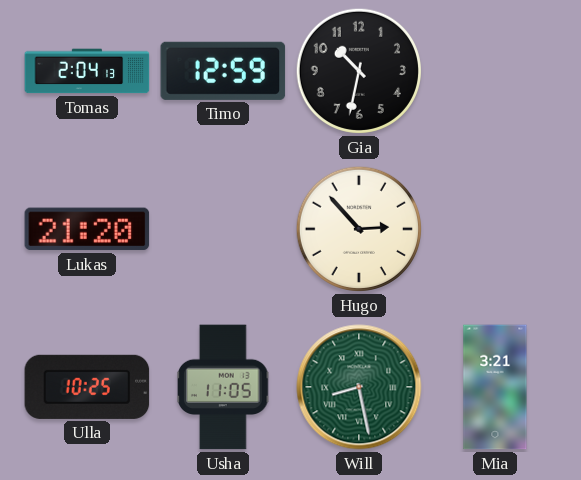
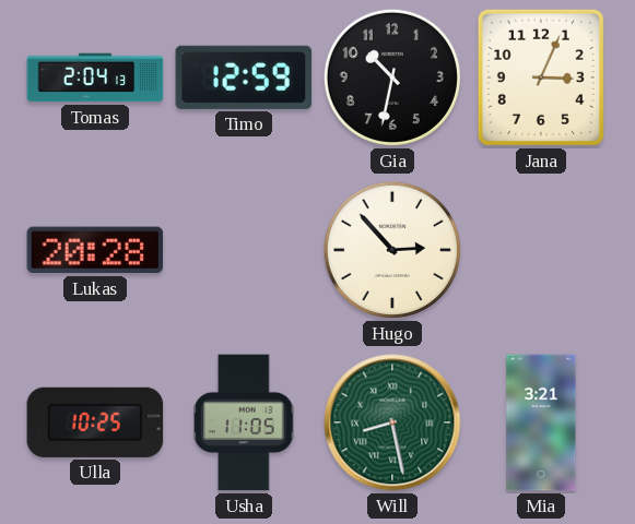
Jana: none -> 3:04
Lukas: 21:20 -> 20:28
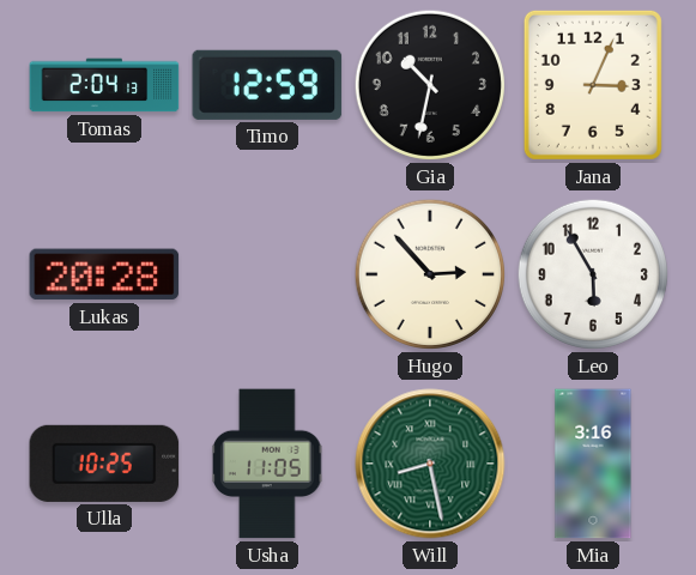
Leo: none -> 5:55
Mia: 3:21 -> 3:16
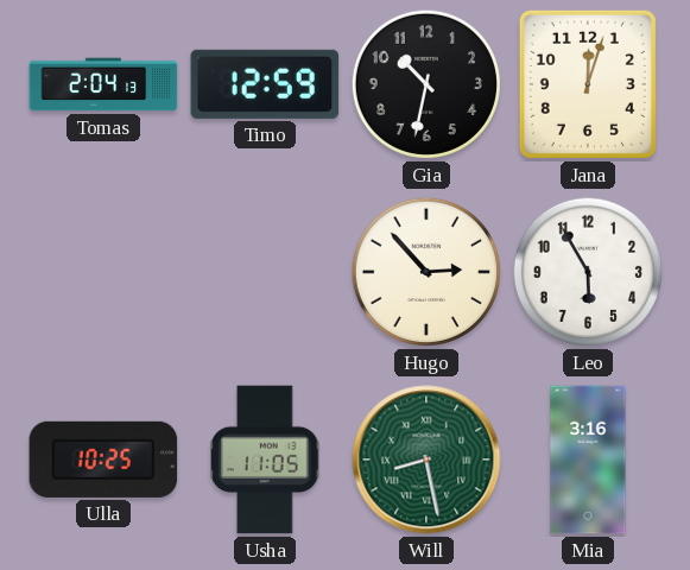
Jana: 3:04 -> 12:03
Lukas: 20:28 -> none
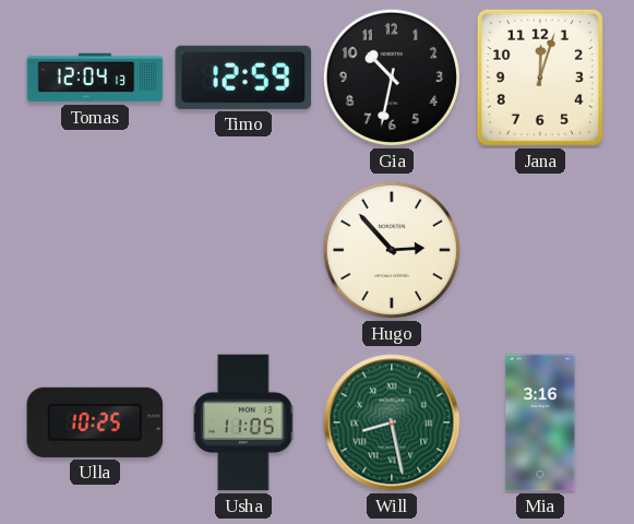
Tomas: 2:04 -> 12:04
Leo: 5:55 -> none
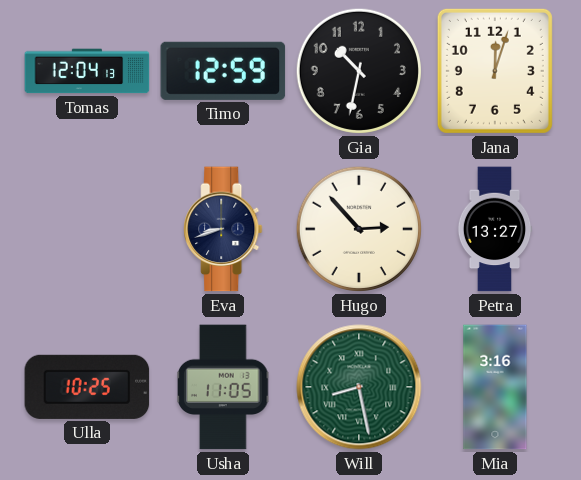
Eva: none -> 8:42
Petra: none -> 13:27
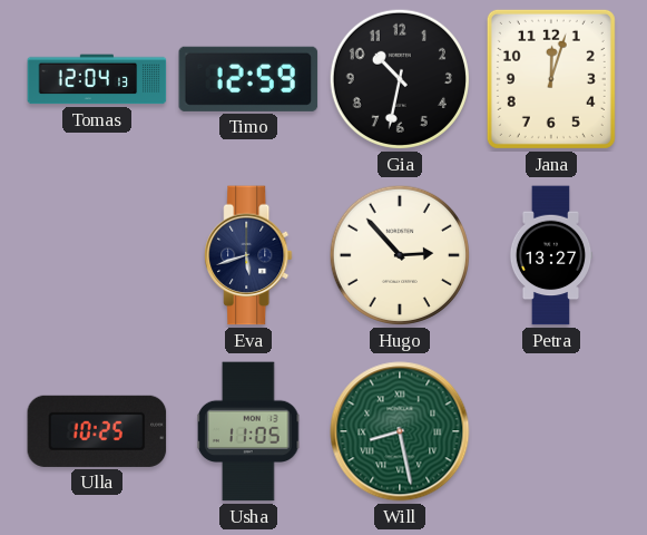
Eva: 8:42 -> 5:42
Mia: 3:16 -> none
